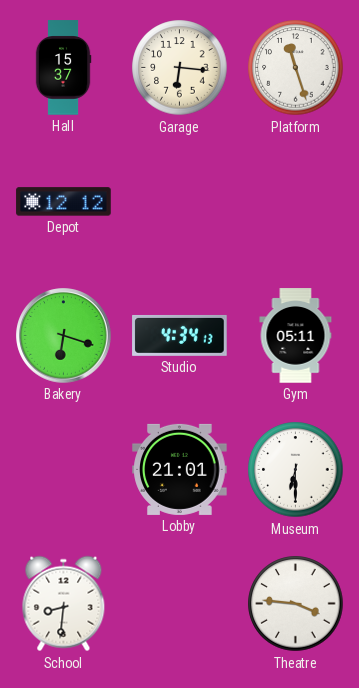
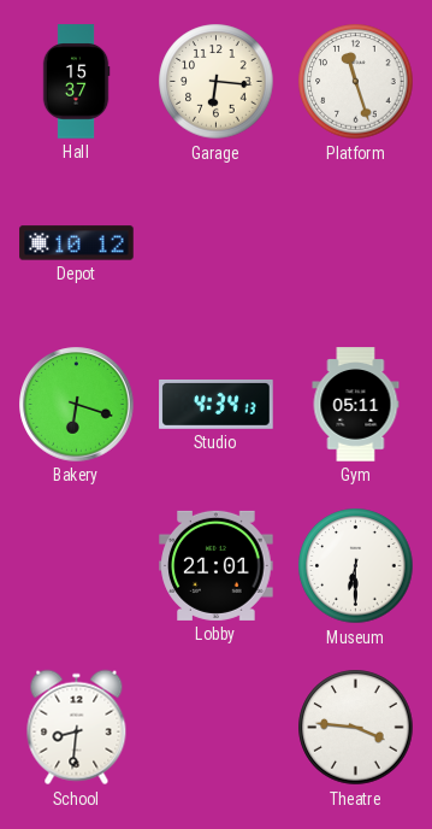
Depot: 12:12 -> 10:12
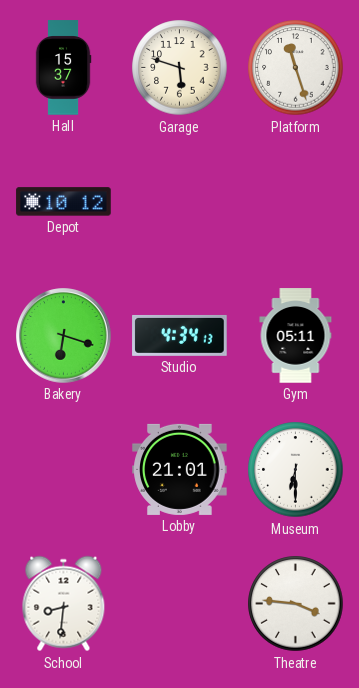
Garage: 6:16 -> 5:48
